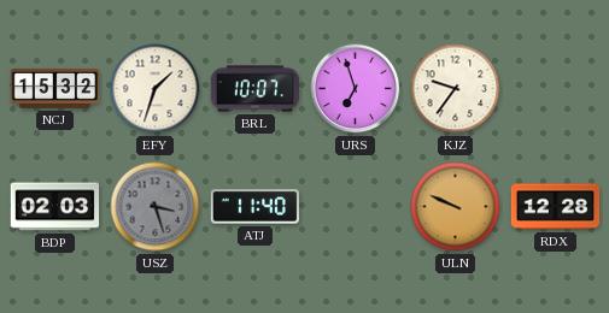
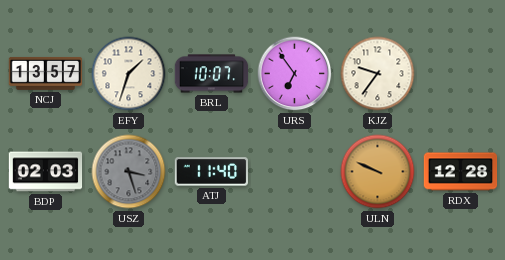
NCJ: 15:32 -> 13:57
URS: 6:57 -> 6:54
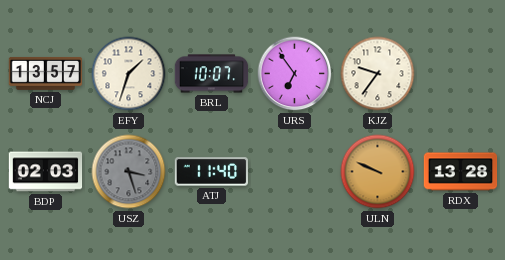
RDX: 12:28 -> 13:28
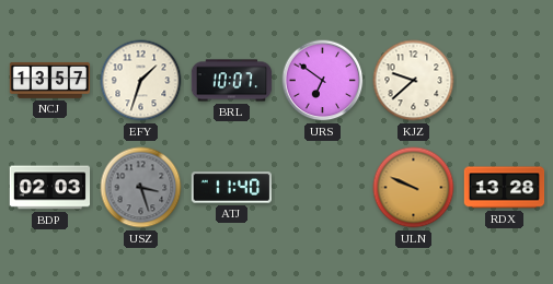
URS: 6:54 -> 6:51
KJZ: 9:36 -> 9:38
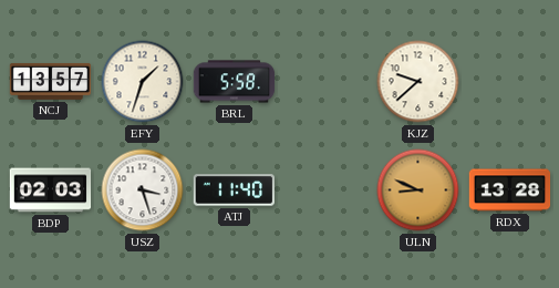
BRL: 10:07 -> 5:58
URS: 6:51 -> none
USZ dial: grey -> white
ULN: 9:49 -> 8:49
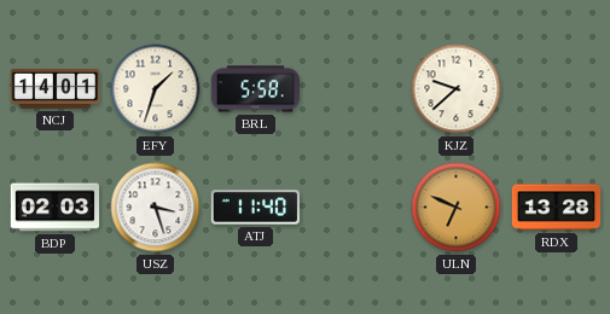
NCJ: 13:57 -> 14:01
ULN: 8:49 -> 6:49
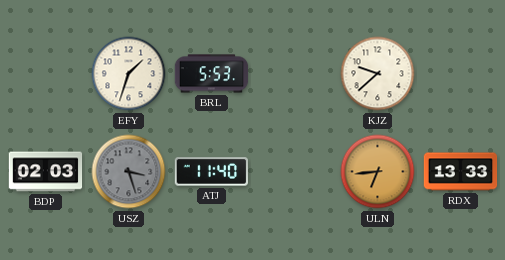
NCJ: 14:01 -> none
BRL: 5:58 -> 5:53
USZ dial: white -> grey
ULN: 6:49 -> 6:44
RDX: 13:28 -> 13:33
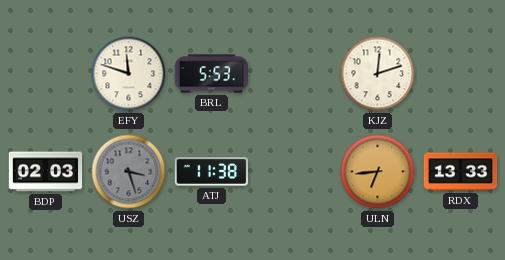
EFY: 1:33 -> 11:48
KJZ: 9:38 -> 12:12
ATJ: 11:40 -> 11:38
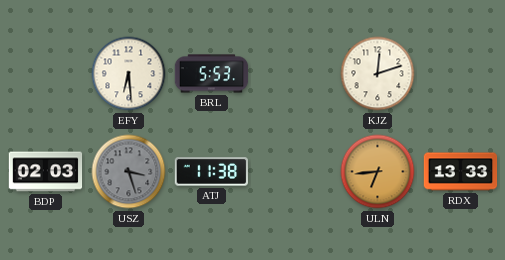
EFY: 11:48 -> 6:29
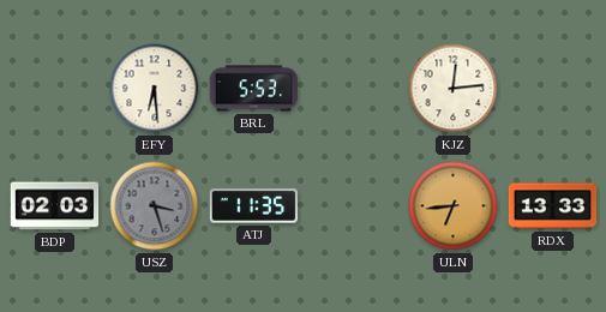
KJZ: 12:12 -> 12:14
ATJ: 11:38 -> 11:35
